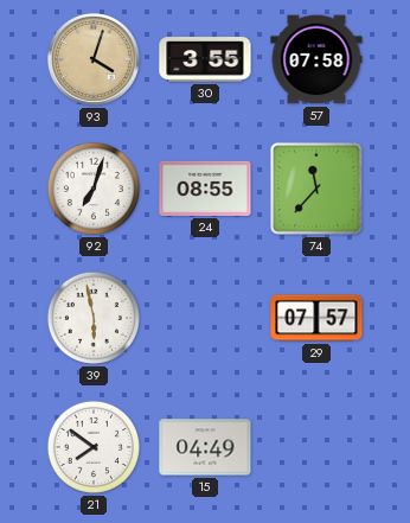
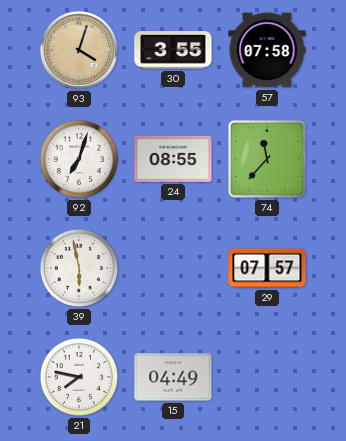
21: 7:51 -> 7:47
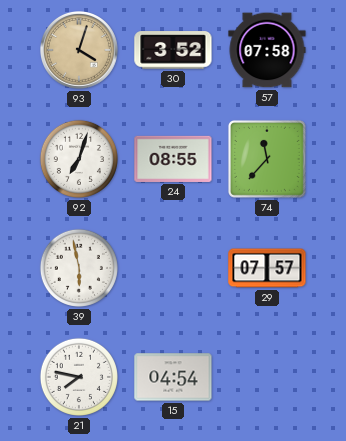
30: 3:55 -> 3:52
15: 04:49 -> 04:54
